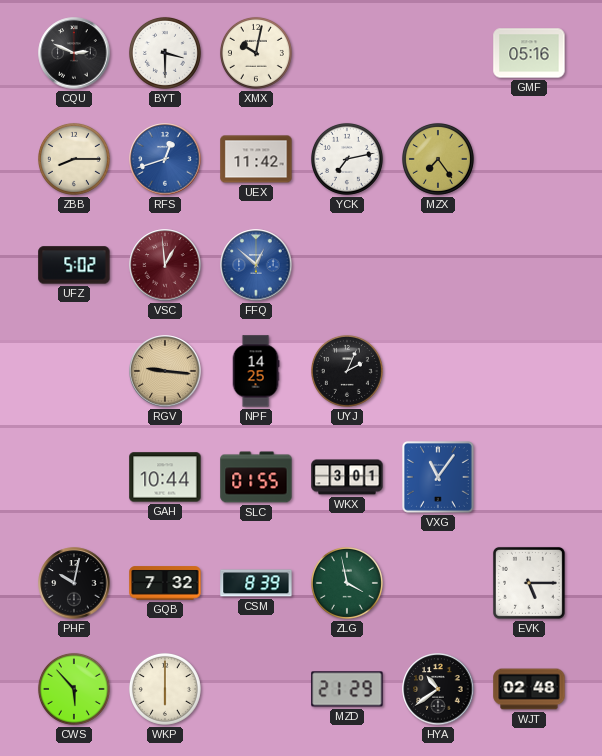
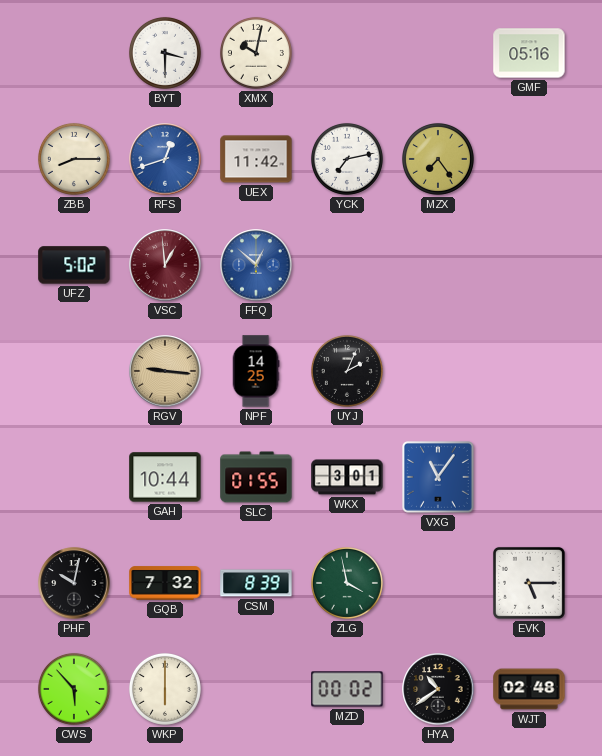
CQU: 2:49 -> none
MZD: 21:29 -> 00:02
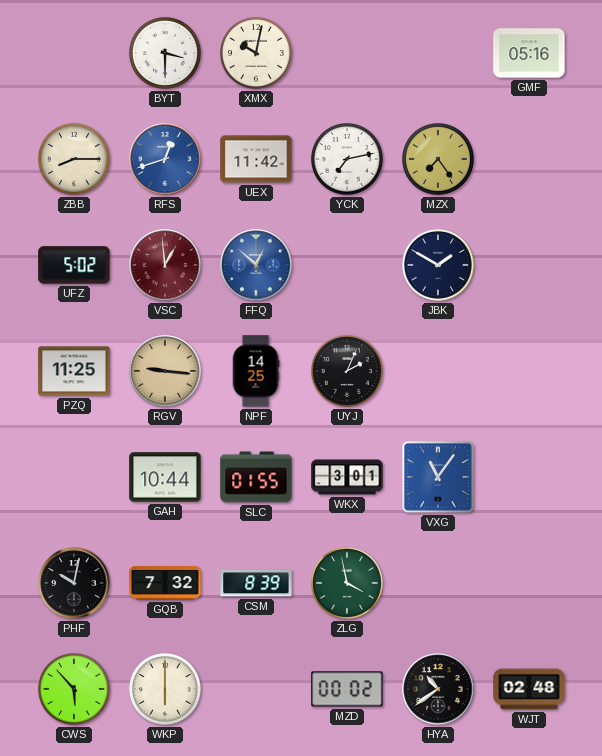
JBK: none -> 1:50
PZQ: none -> 11:25
EVK: 5:15 -> none
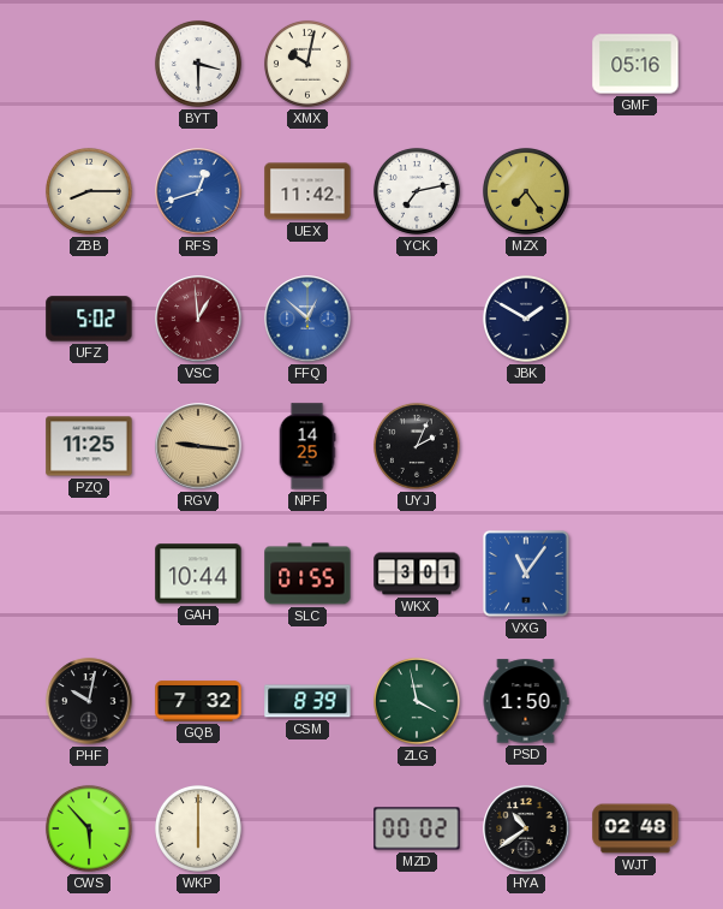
PSD: none -> 1:50
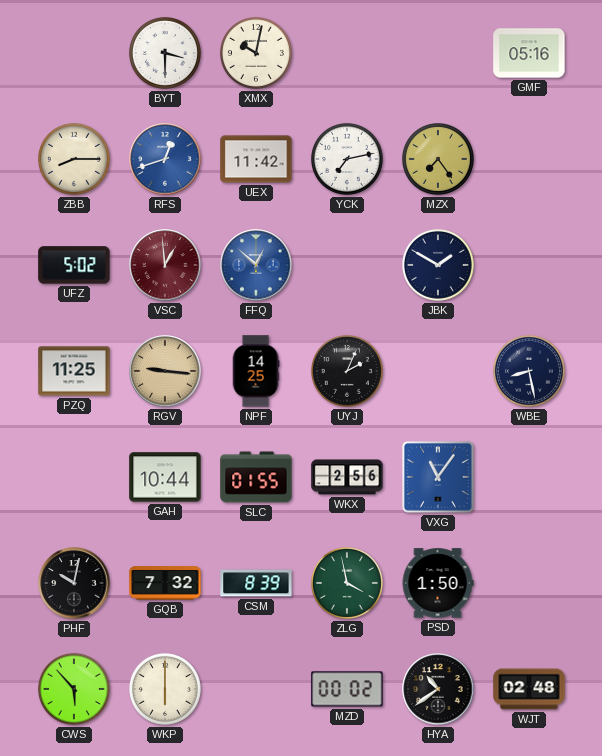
WBE: none -> 8:28
WKX: 3:01 -> 2:56
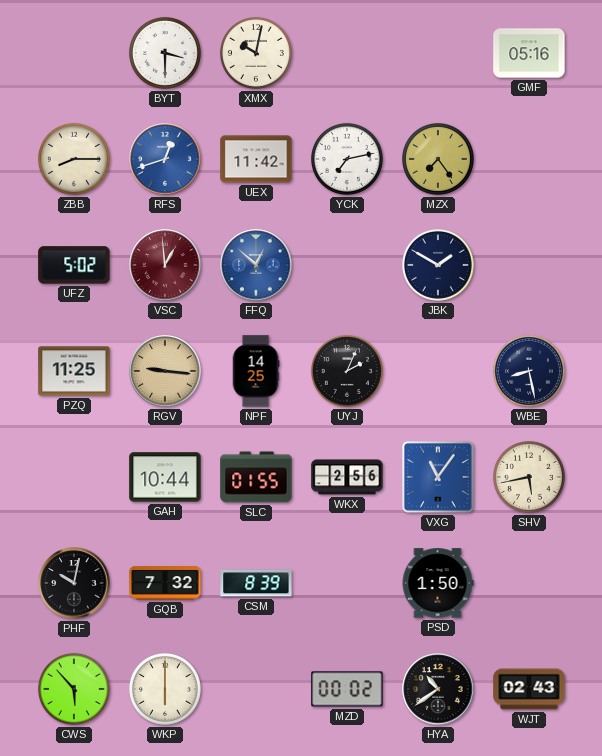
SHV: none -> 5:43
ZLG: 3:58 -> none
WJT: 02:48 -> 02:43
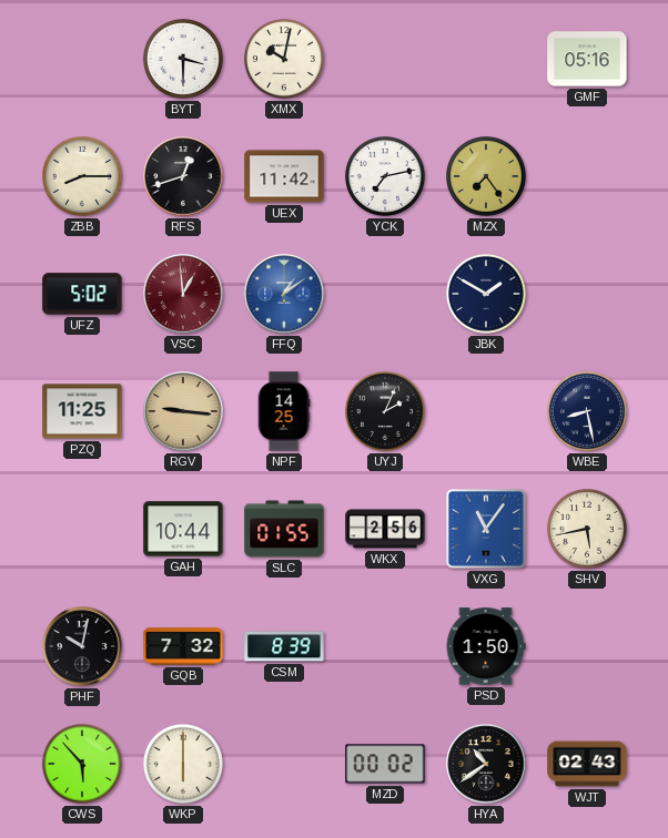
RFS dial: blue -> black
FFQ: 12:52 -> 1:09
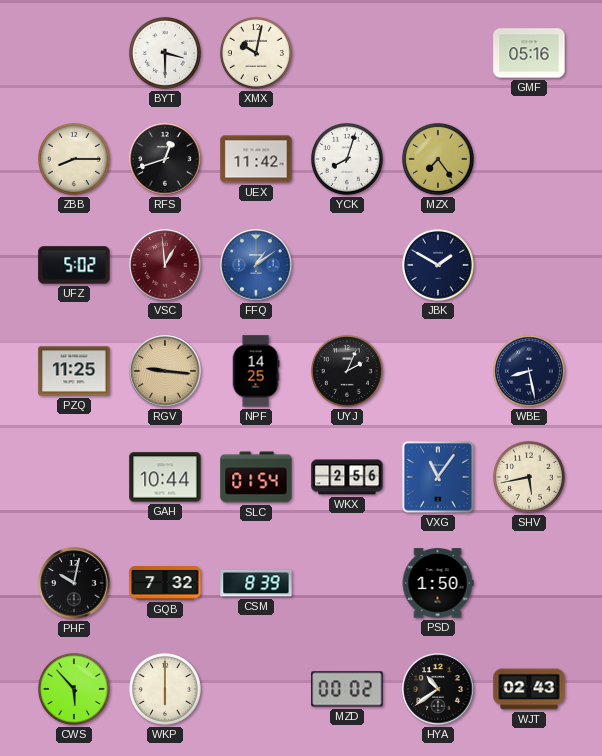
YCK: 7:13 -> 8:03
SLC: 01:55 -> 01:54
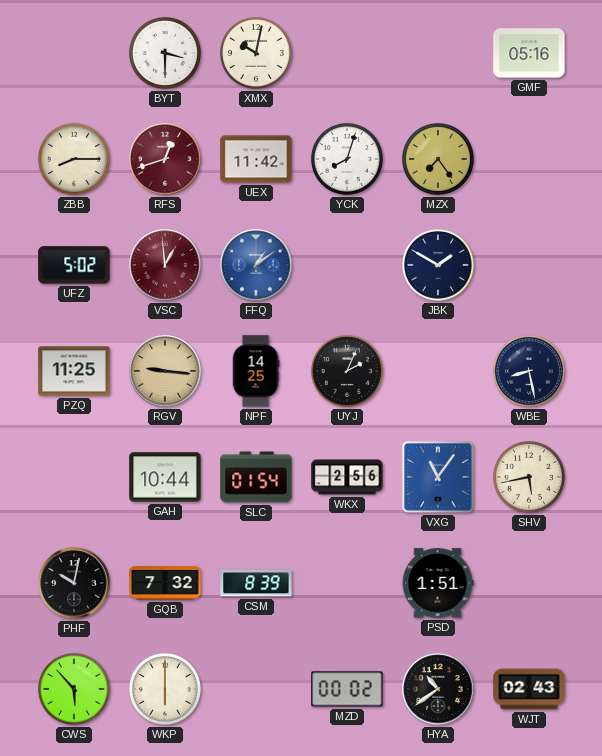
RFS dial: black -> burgundy
PSD: 1:50 -> 1:51
